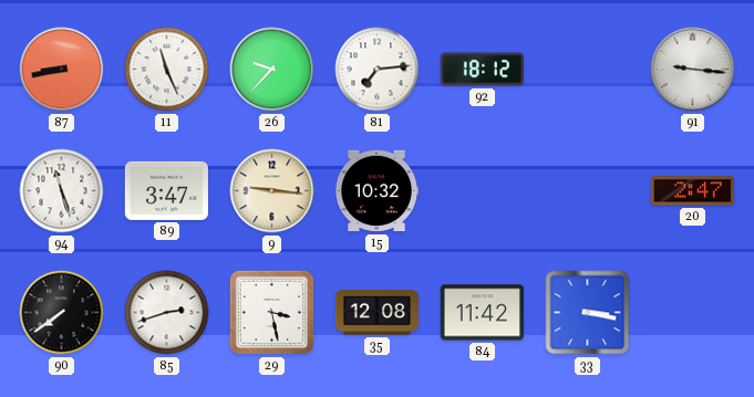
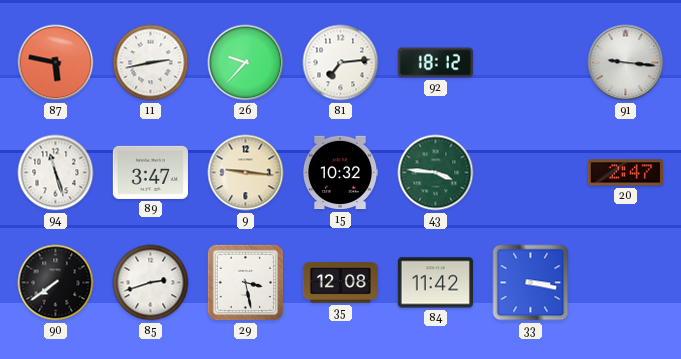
87: 8:43 -> 5:47
11: 11:26 -> 2:43
43: none -> 3:46
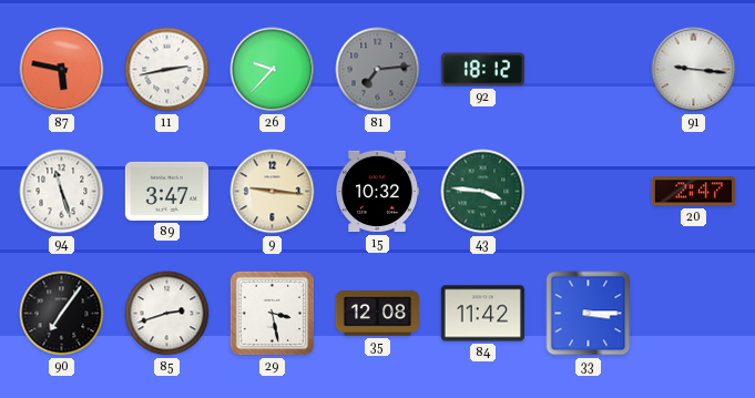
81 dial: white -> grey
90: 7:39 -> 7:06
33: 3:17 -> 3:15
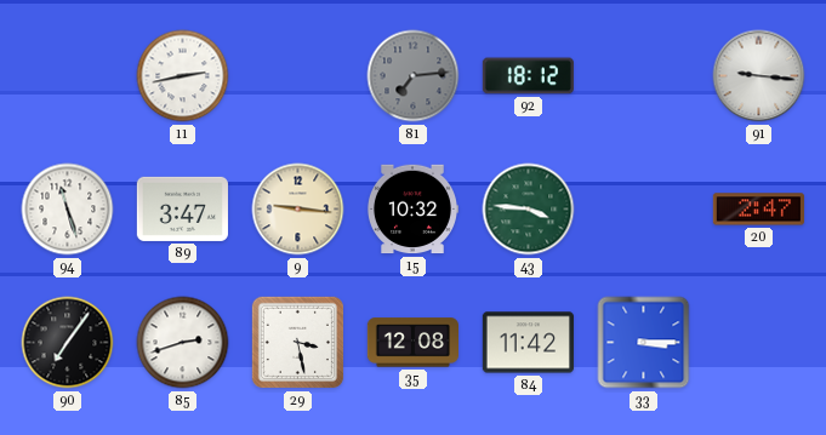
87: 5:47 -> none
26: 9:37 -> none
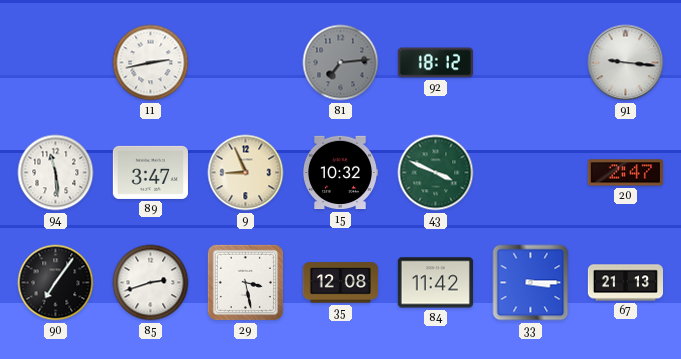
94: 11:27 -> 11:29
9: 9:16 -> 8:56
43: 3:46 -> 3:49
67: none -> 21:13
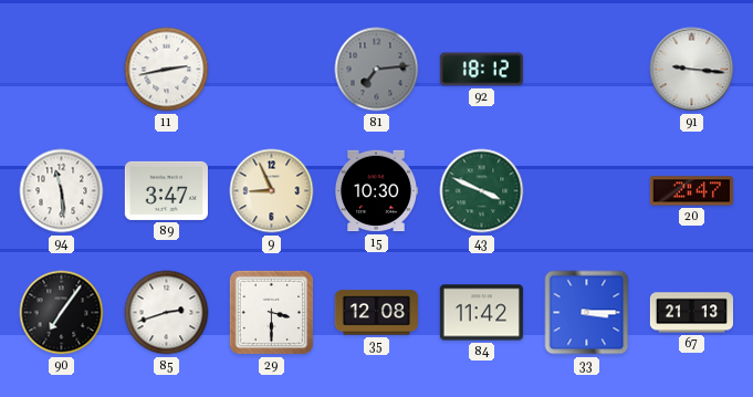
15: 10:32 -> 10:30
29: 3:28 -> 3:30
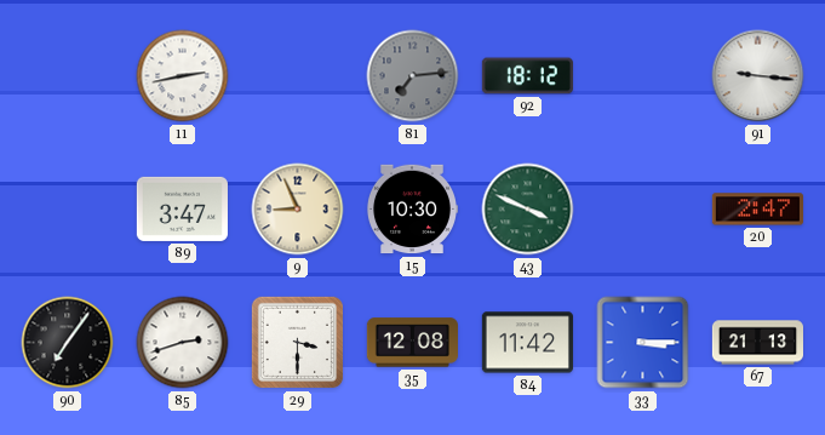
94: 11:29 -> none
